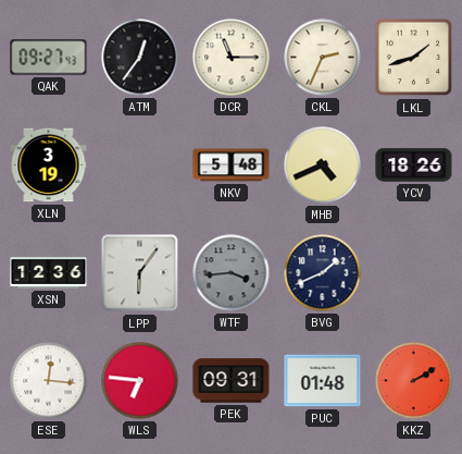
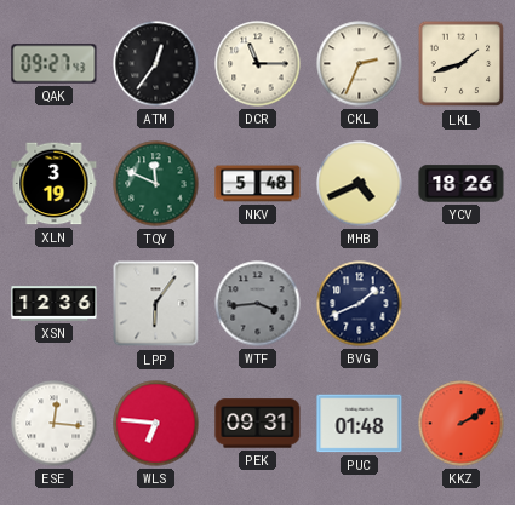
TQY: none -> 11:49
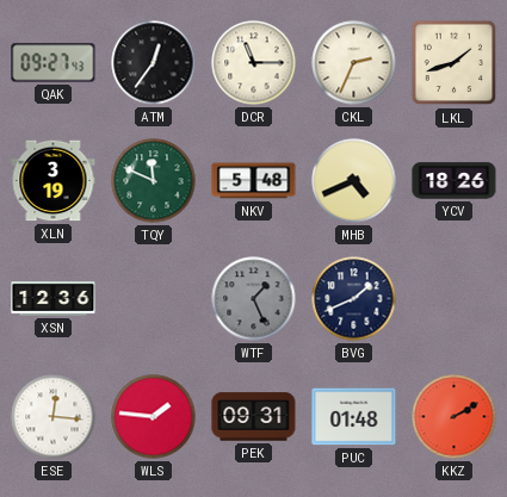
LPP: 6:06 -> none
WTF: 3:44 -> 1:26
WLS: 6:46 -> 1:46
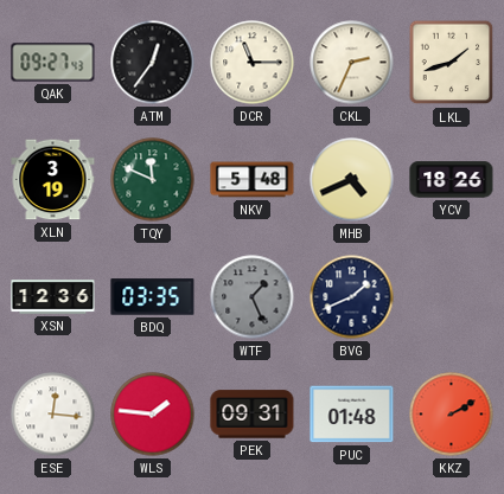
BDQ: none -> 03:35
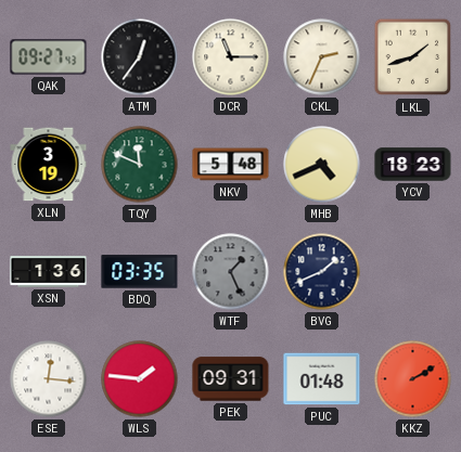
YCV: 18:26 -> 18:23
XSN: 12:36 -> 1:36
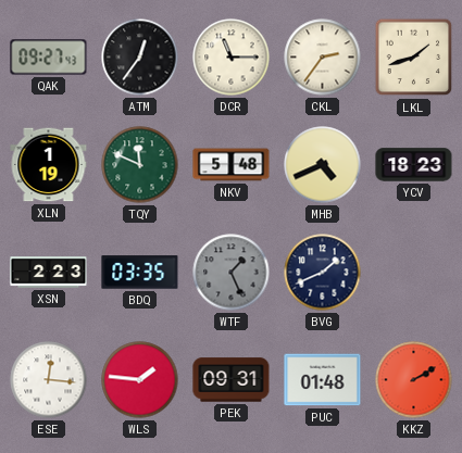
CKL: 2:34 -> 2:36
XLN: 3:19 -> 1:19
XSN: 1:36 -> 2:23
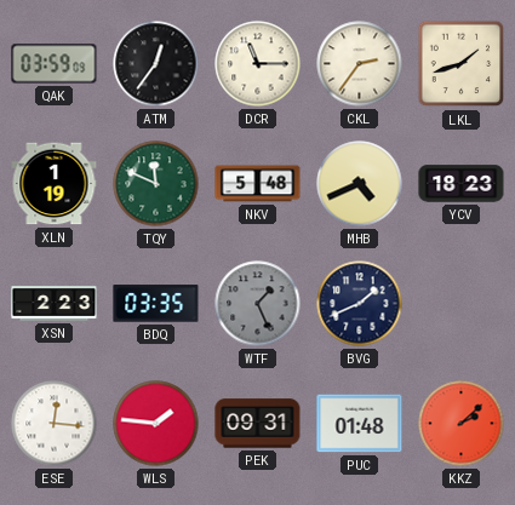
QAK: 09:27 -> 03:59
KKZ: 2:10 -> 2:08
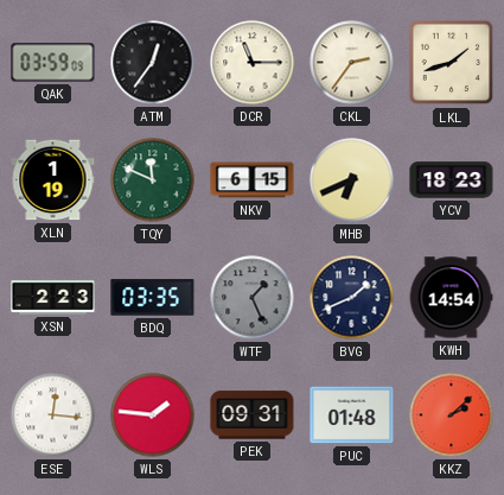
NKV: 5:48 -> 6:15
MHB: 4:41 -> 6:41
KWH: none -> 14:54
